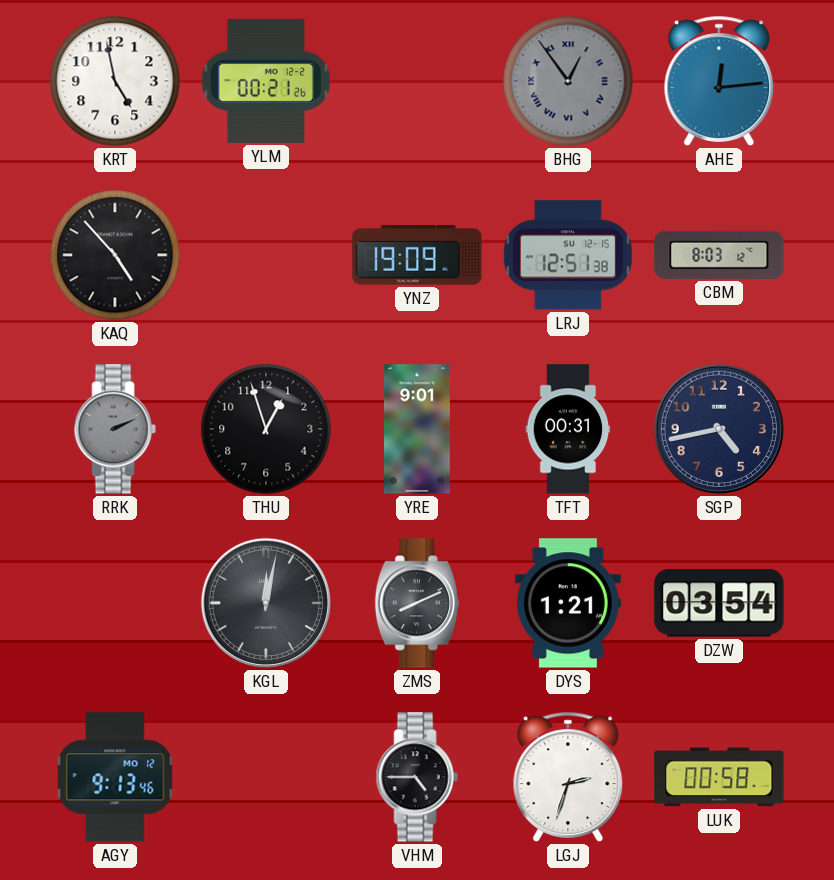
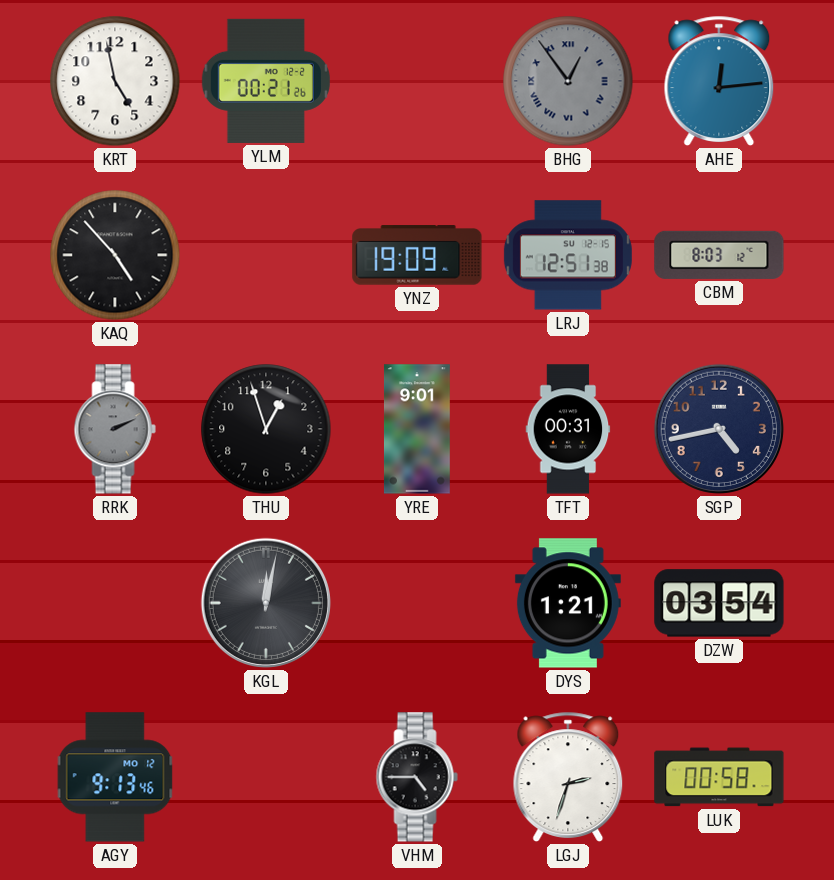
ZMS: 8:11 -> none
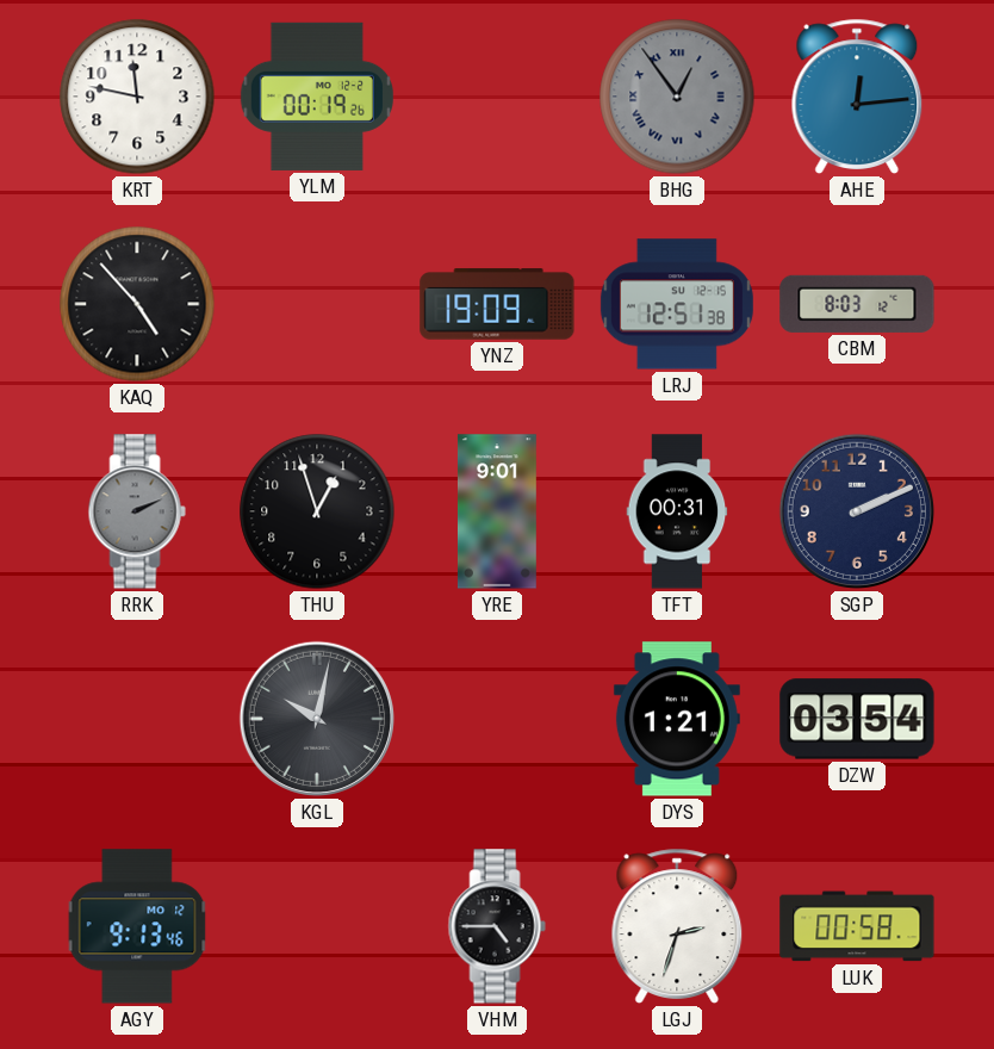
KRT: 4:58 -> 11:47
YLM: 00:21 -> 00:19
SGP: 4:43 -> 2:11
KGL: 12:02 -> 10:02
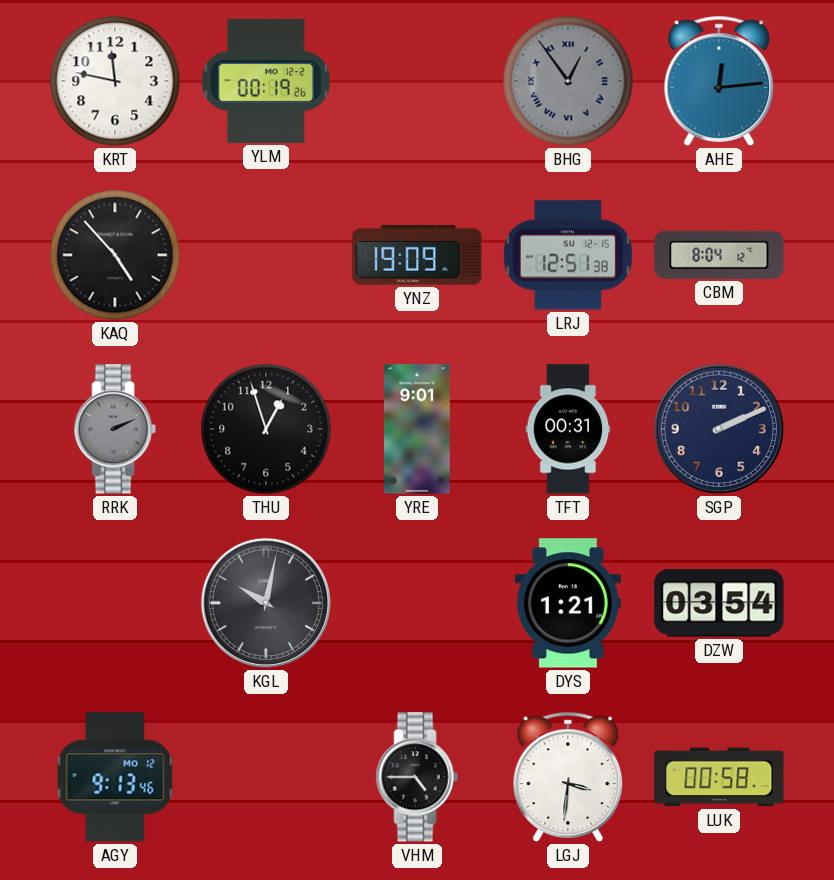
CBM: 8:03 -> 8:04
LGJ: 2:33 -> 3:31
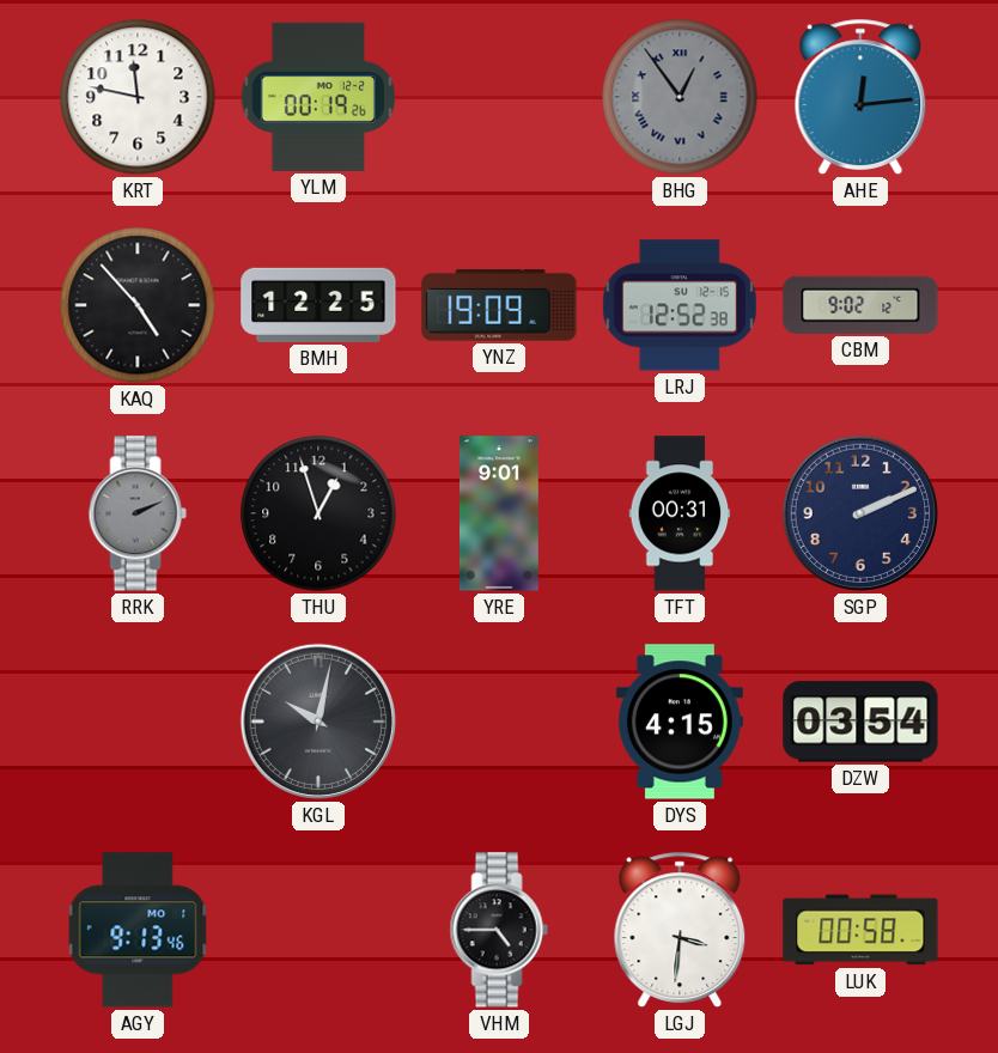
BMH: none -> 12:25
LRJ: 12:51 -> 12:52
CBM: 8:04 -> 9:02
DYS: 1:21 -> 4:15
AGY date: MO 12 -> MO 1
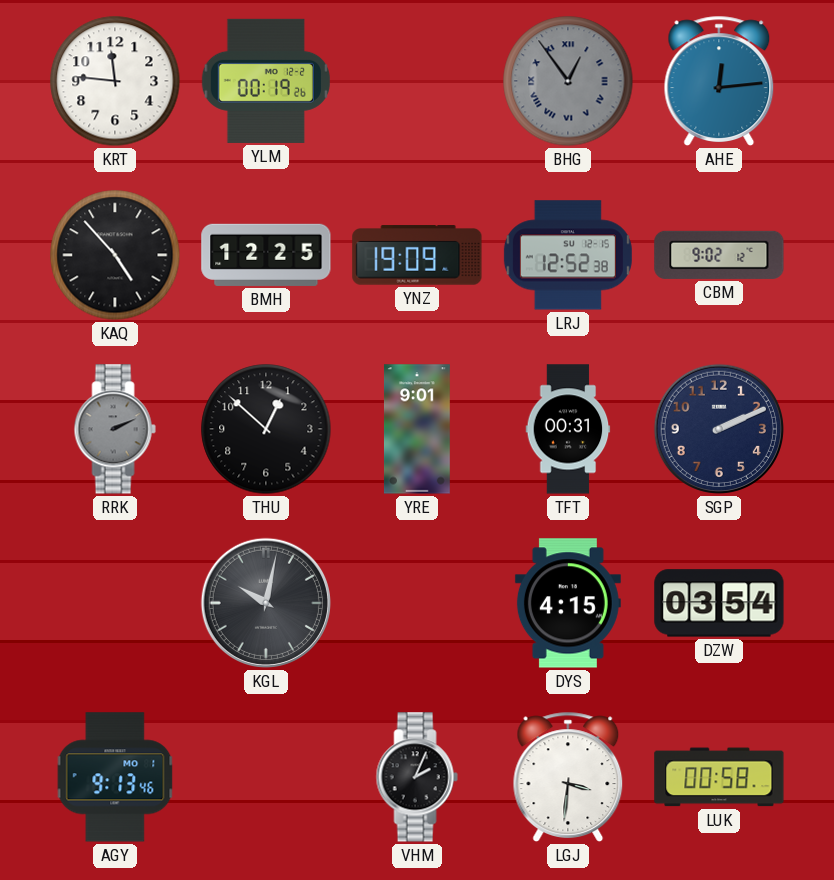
KRT: 11:47 -> 11:46
THU: 12:57 -> 12:52
VHM: 4:45 -> 2:04
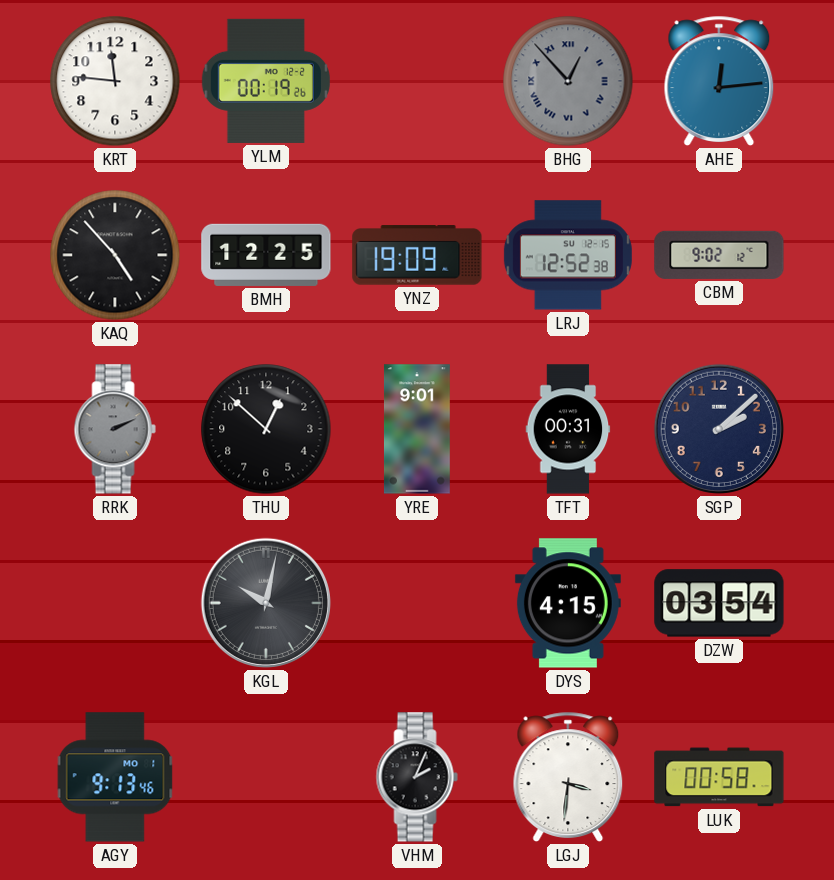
BHG: 12:54 -> 12:53
SGP: 2:11 -> 2:08
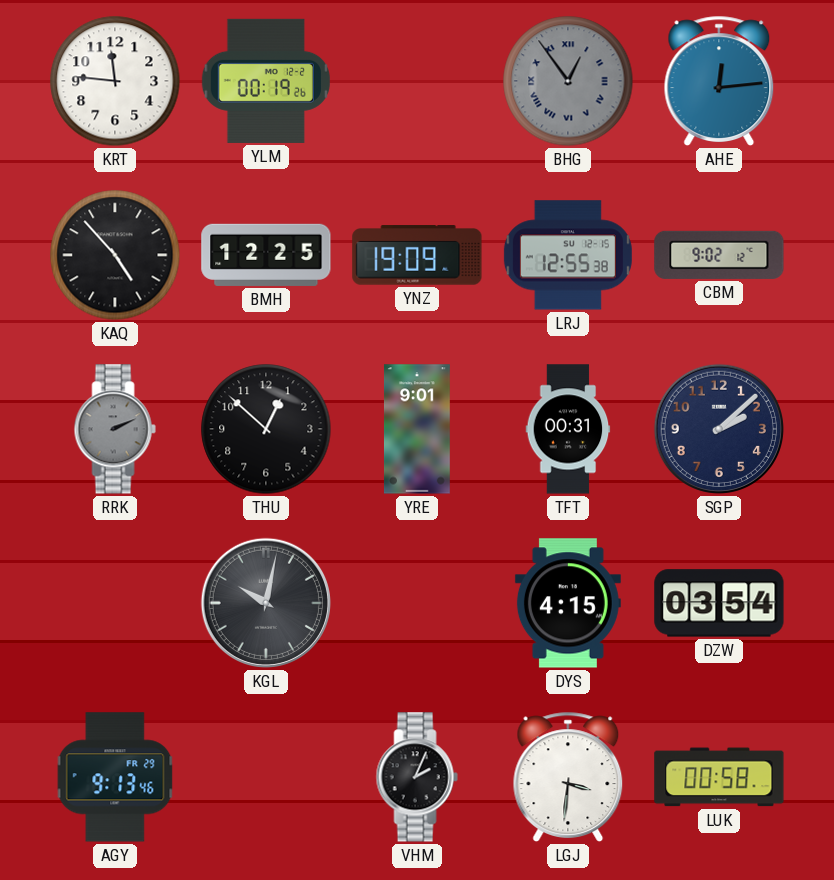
BHG: 12:53 -> 12:54
LRJ: 12:52 -> 12:55
AGY date: MO 1 -> FR 29
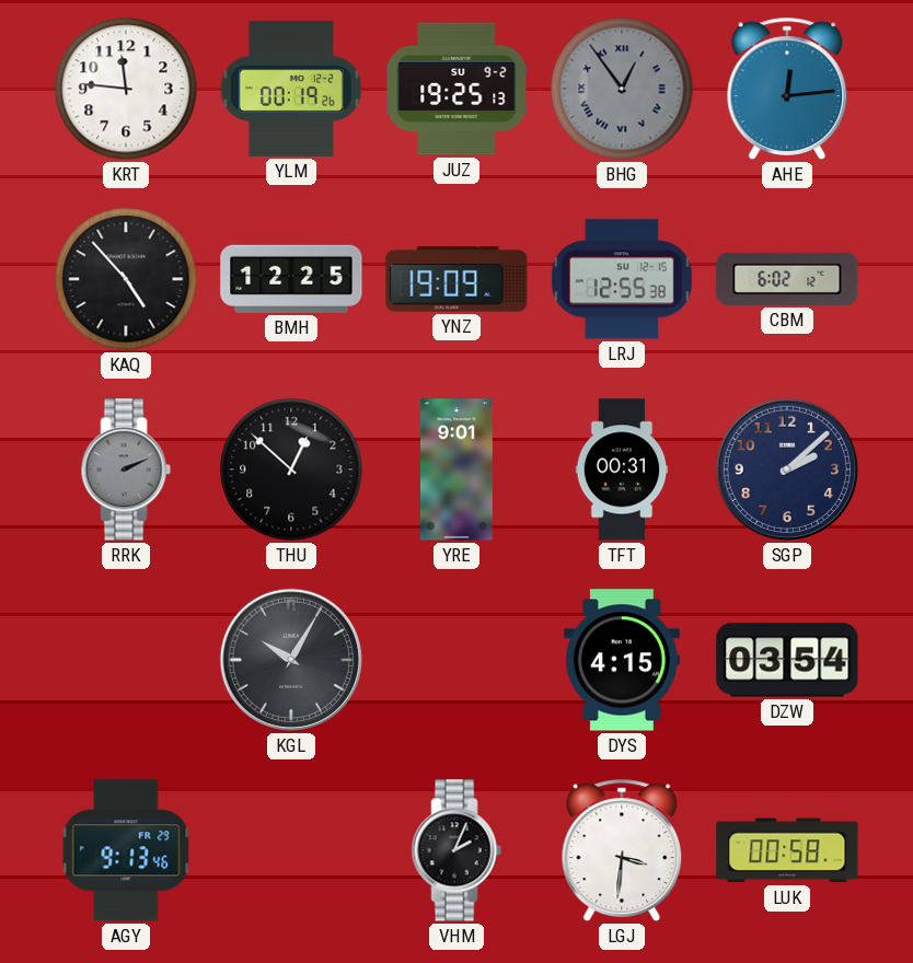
JUZ: none -> 19:25
CBM: 9:02 -> 6:02
KGL: 10:02 -> 10:05
